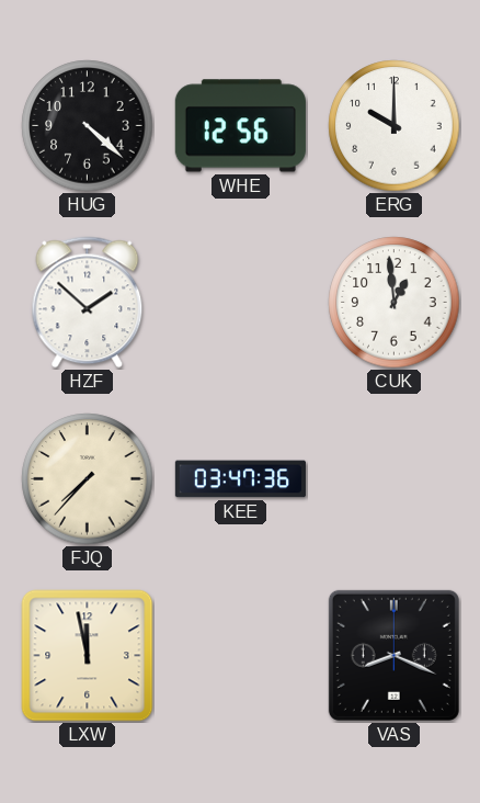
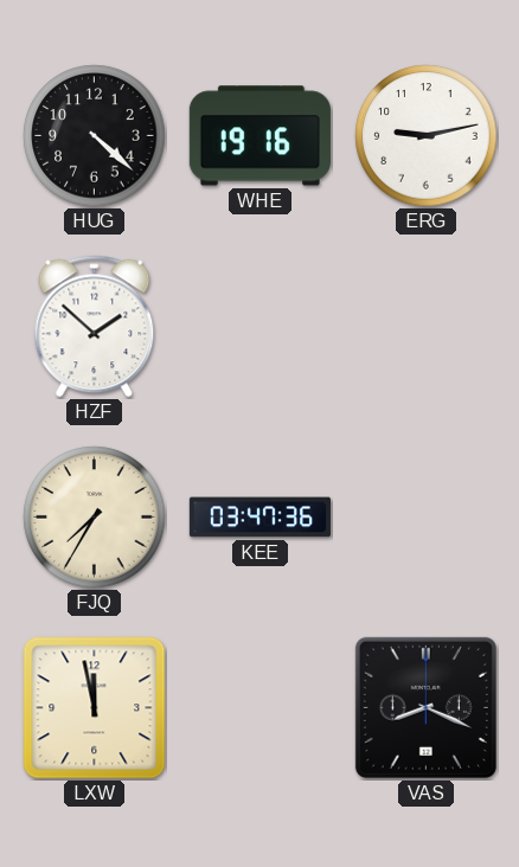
WHE: 12:56 -> 19:16
ERG: 10:00 -> 9:13
CUK: 12:59 -> none
FJQ: 7:37 -> 7:35
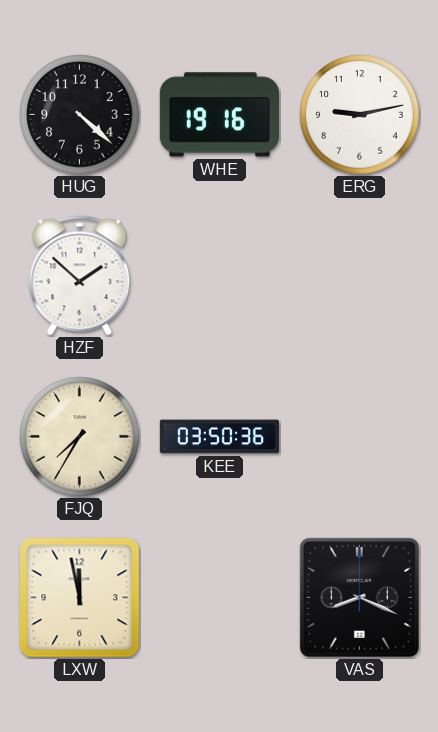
KEE: 03:47 -> 03:50
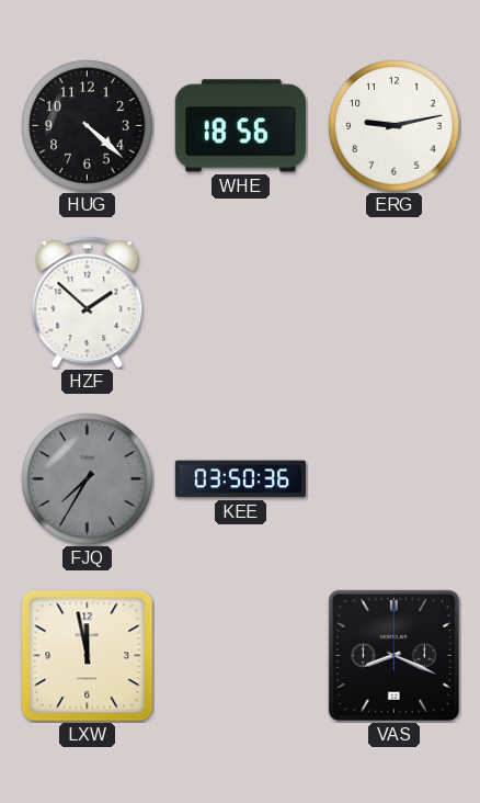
WHE: 19:16 -> 18:56
FJQ dial: cream -> grey
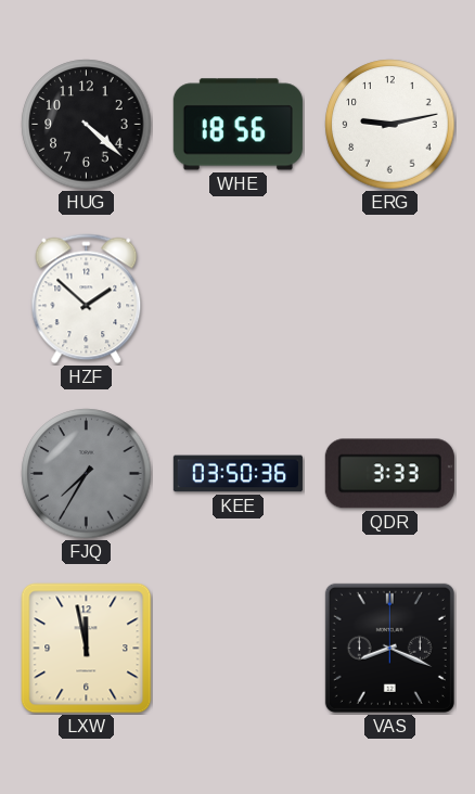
QDR: none -> 3:33
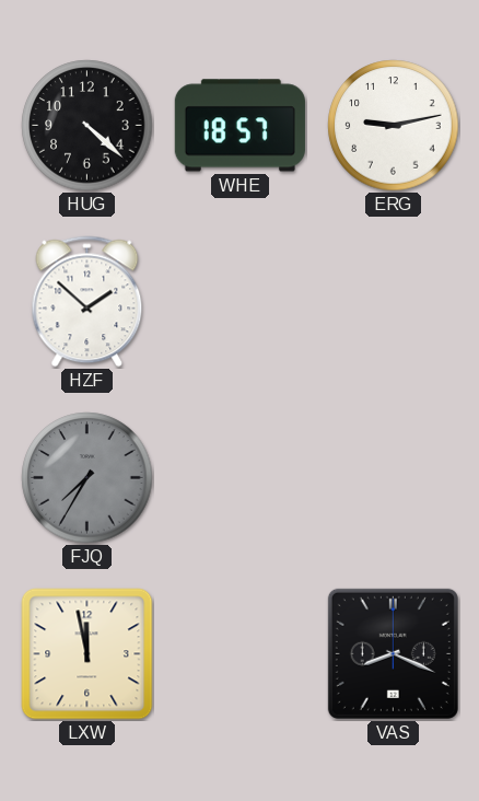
WHE: 18:56 -> 18:57
KEE: 03:50 -> none
QDR: 3:33 -> none
